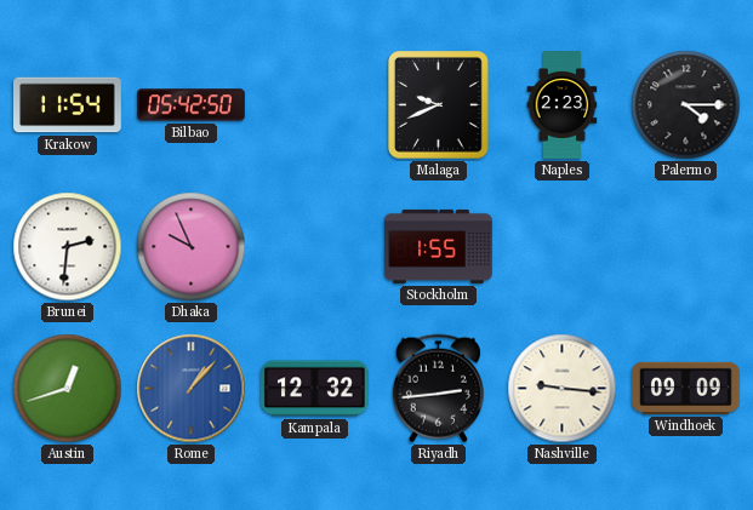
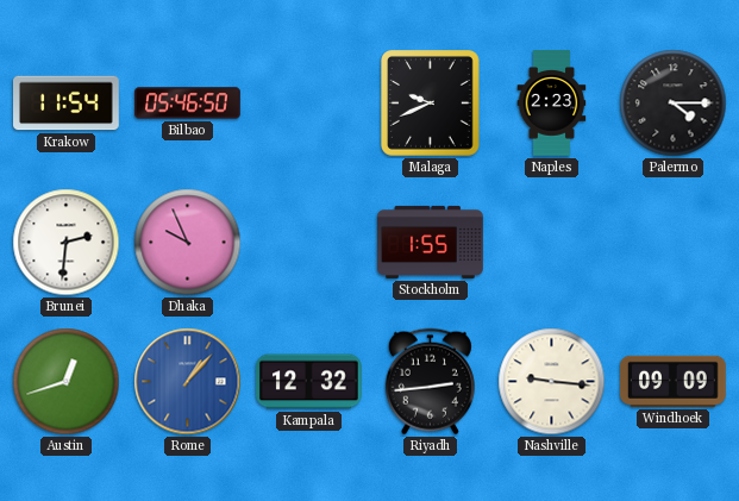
Bilbao: 05:42 -> 05:46
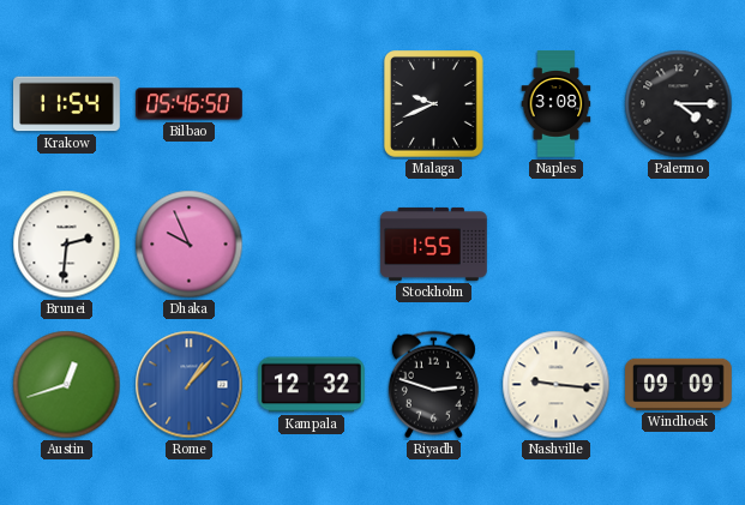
Naples: 2:23 -> 3:08
Riyadh: 2:44 -> 2:48
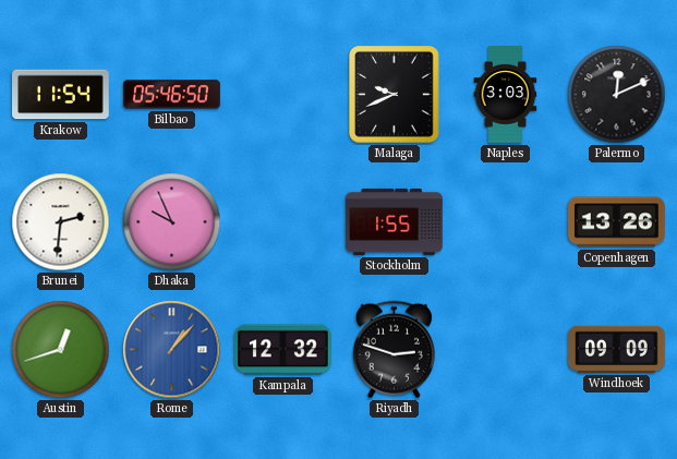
Naples: 3:08 -> 3:03
Palermo: 4:15 -> 12:11
Copenhagen: none -> 13:26
Nashville: 9:16 -> none
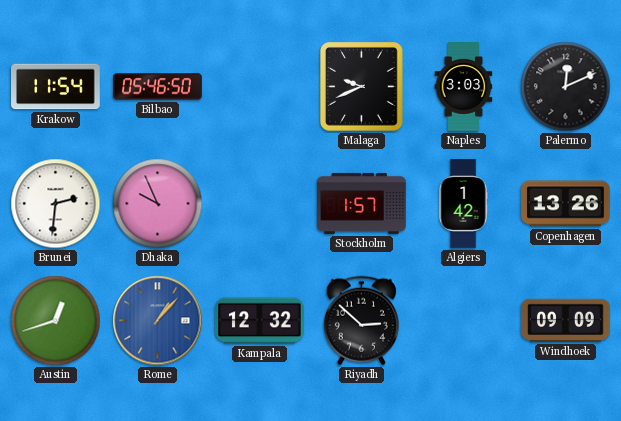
Stockholm: 1:55 -> 1:57
Algiers: none -> 1:42
Riyadh: 2:48 -> 2:52
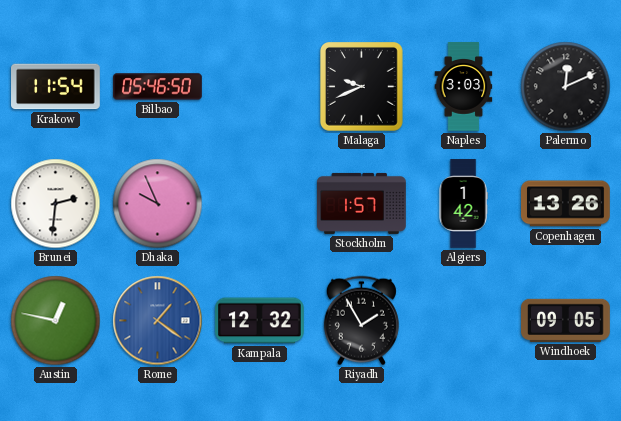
Austin: 12:42 -> 12:47
Rome: 1:07 -> 1:21
Riyadh: 2:52 -> 1:55
Windhoek: 09:09 -> 09:05
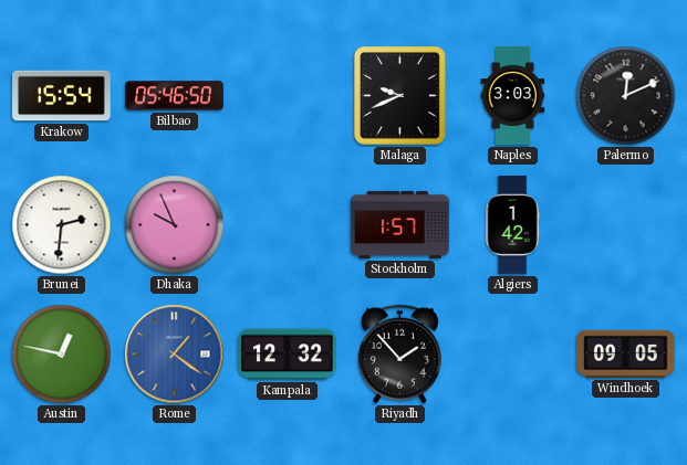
Krakow: 11:54 -> 15:54
Copenhagen: 13:26 -> none
Riyadh: 1:55 -> 1:53
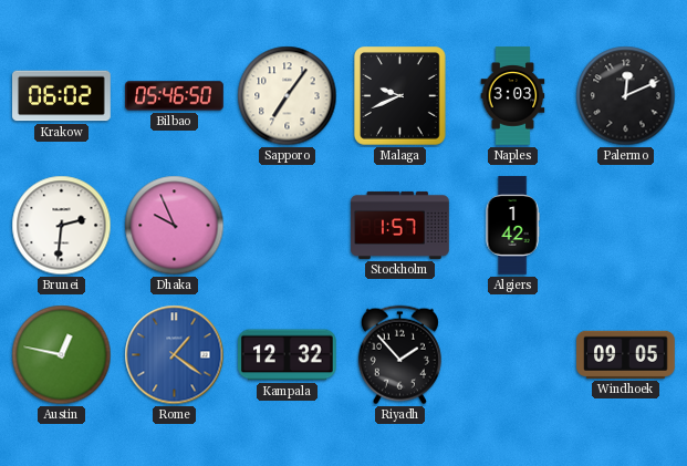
Krakow: 15:54 -> 06:02
Sapporo: none -> 7:06
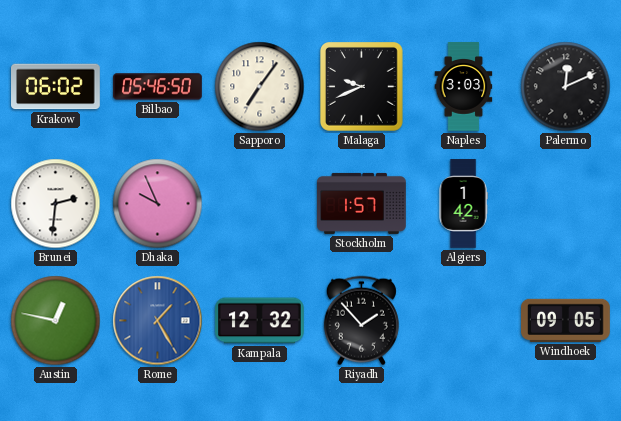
Rome: 1:21 -> 1:25
